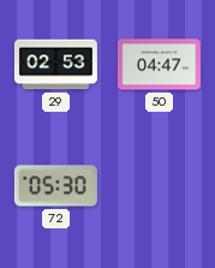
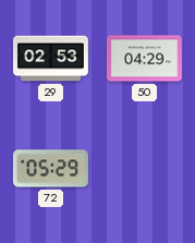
50: 04:47 -> 04:29
72: 05:30 -> 05:29
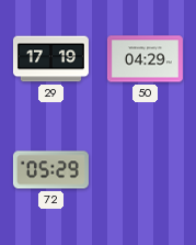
29: 02:53 -> 17:19
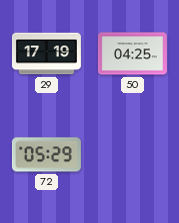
50: 04:29 -> 04:25
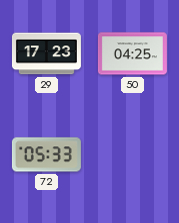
29: 17:19 -> 17:23
72: 05:29 -> 05:33
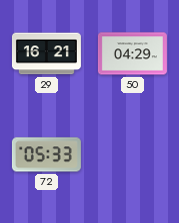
29: 17:23 -> 16:21
50: 04:25 -> 04:29
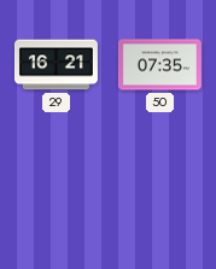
50: 04:29 -> 07:35
72: 05:33 -> none
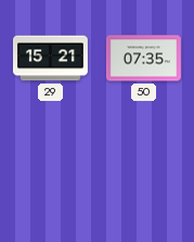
29: 16:21 -> 15:21
